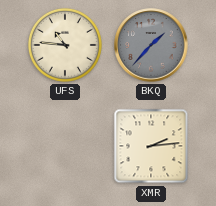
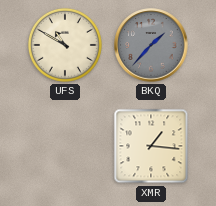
UFS: 10:46 -> 10:50
XMR: 2:14 -> 1:16
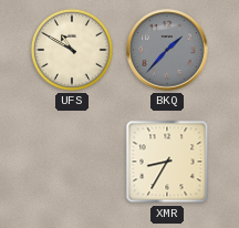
XMR: 1:16 -> 8:35
